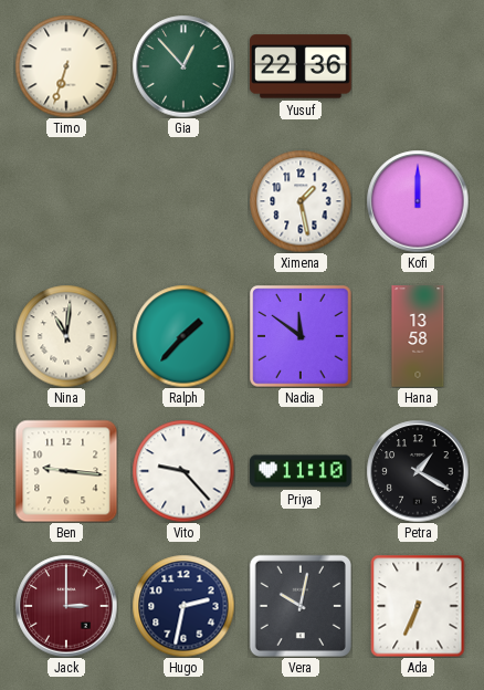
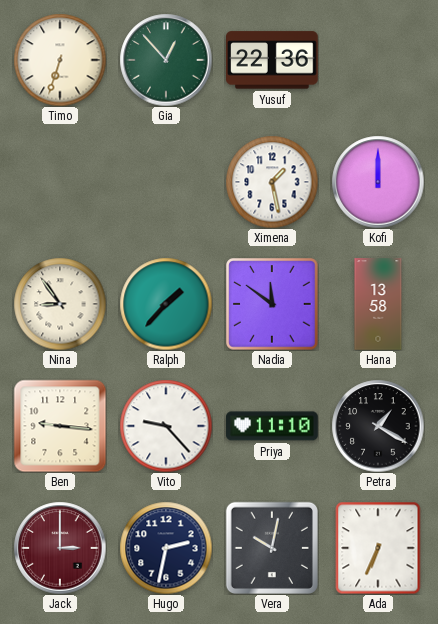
Nina: 11:01 -> 8:54
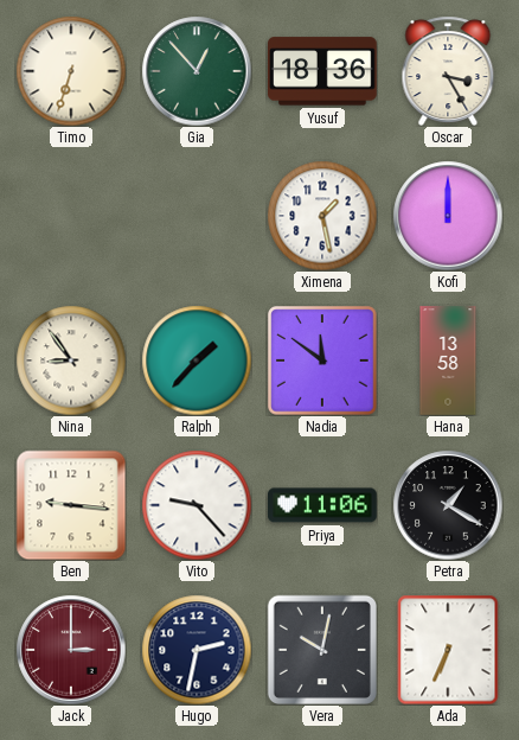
Yusuf: 22:36 -> 18:36
Oscar: none -> 3:25
Priya: 11:10 -> 11:06
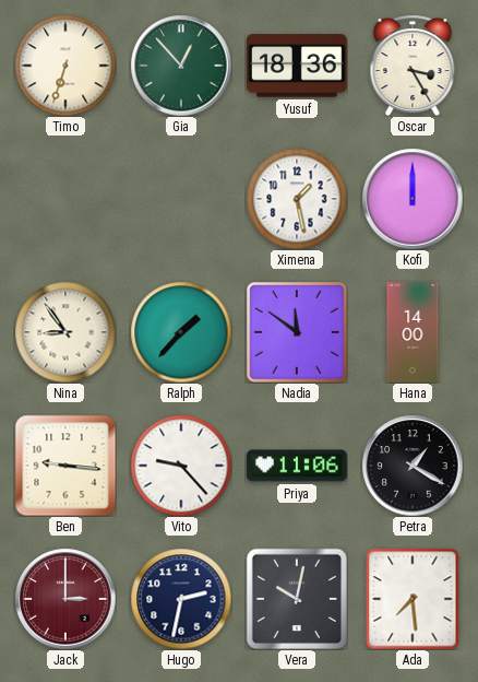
Hana: 13:58 -> 14:00
Ada: 6:34 -> 7:29
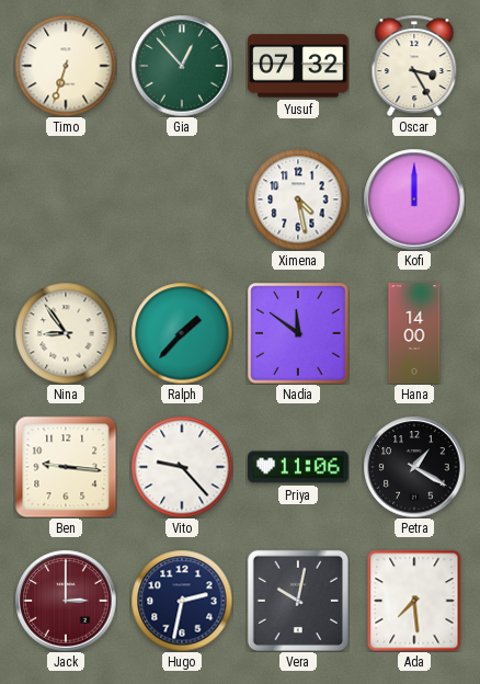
Yusuf: 18:36 -> 07:32
Ximena: 1:28 -> 4:28
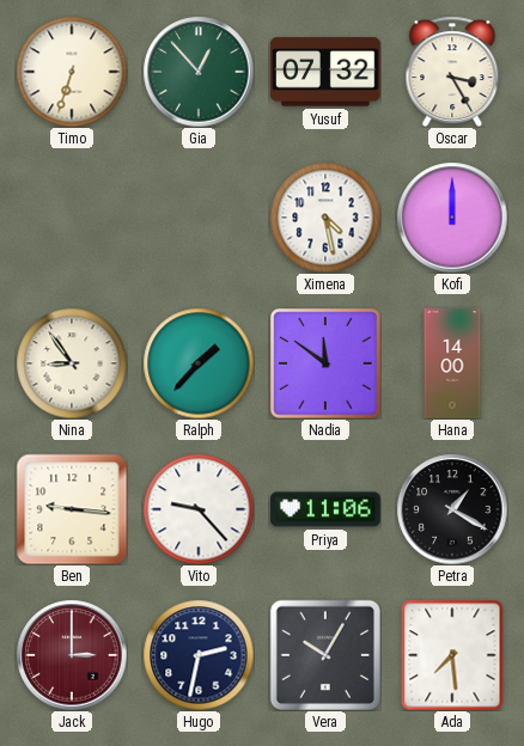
Vera: 10:02 -> 10:05
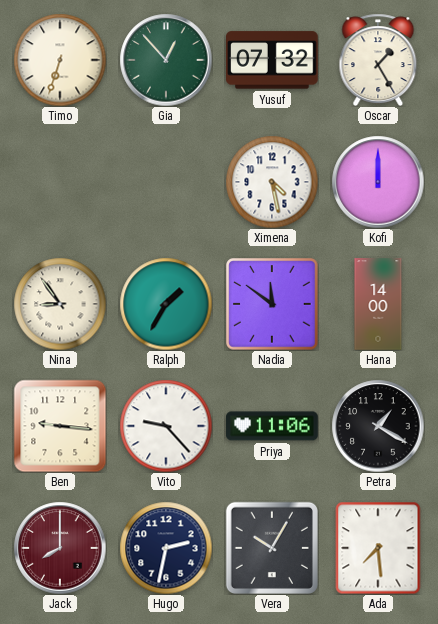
Oscar: 3:25 -> 1:25
Ralph: 1:37 -> 1:35
Jack: 3:00 -> 8:00
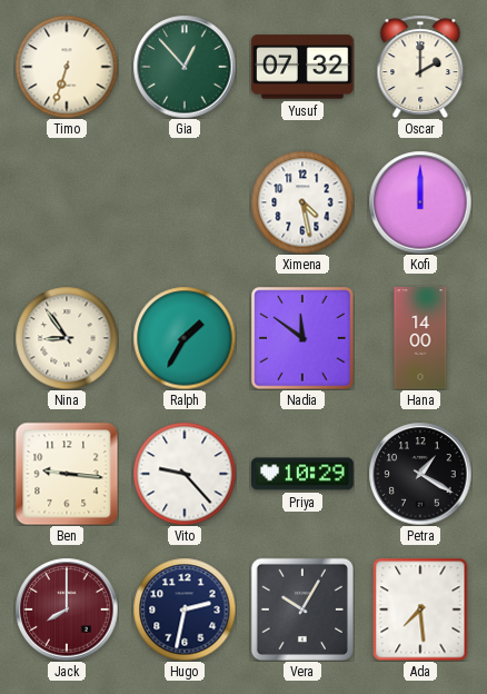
Oscar: 1:25 -> 2:00
Priya: 11:06 -> 10:29
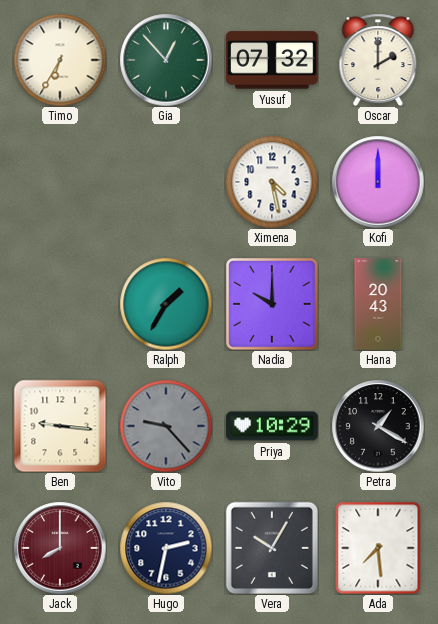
Timo: 6:33 -> 6:35
Nina: 8:54 -> none
Nadia: 11:51 -> 10:00
Hana: 14:00 -> 20:43
Vito dial: white -> grey
